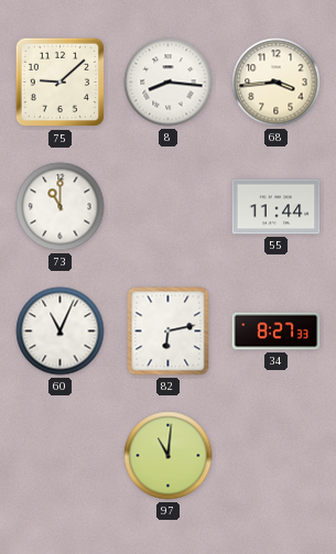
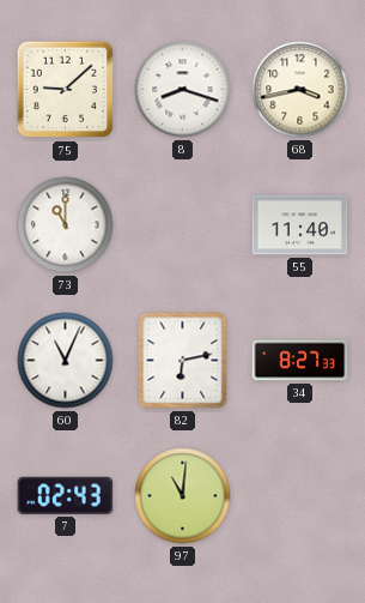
8: 8:16 -> 8:18
68: 3:44 -> 3:43
55: 11:44 -> 11:40
7: none -> 02:43
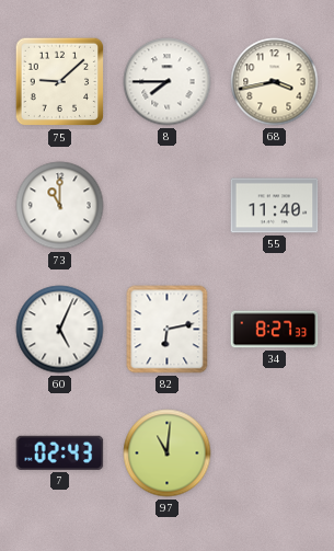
8: 8:18 -> 7:45
60: 11:04 -> 5:04
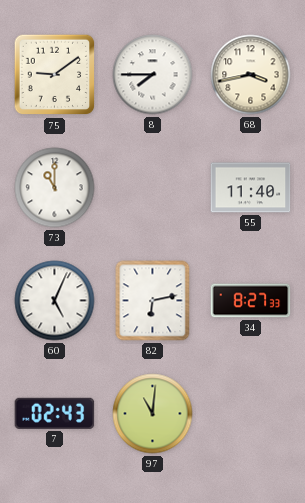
75: 9:08 -> 9:09
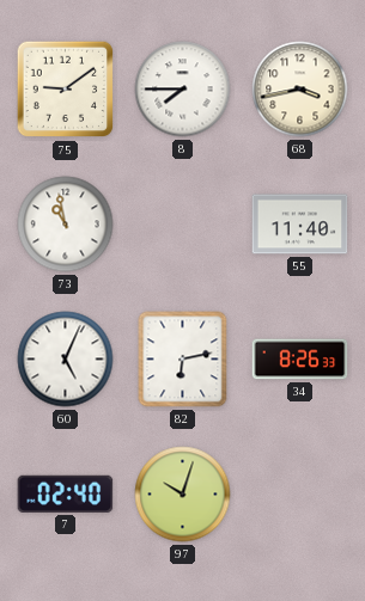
73: 11:00 -> 10:58
34: 8:27 -> 8:26
7: 02:43 -> 02:40
97: 11:01 -> 10:03
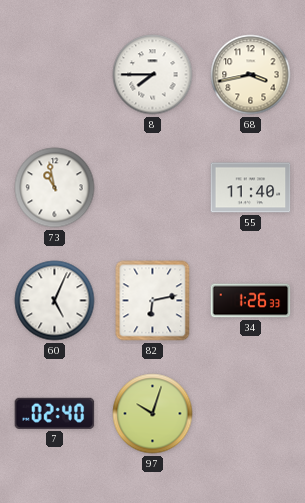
75: 9:09 -> none
34: 8:26 -> 1:26
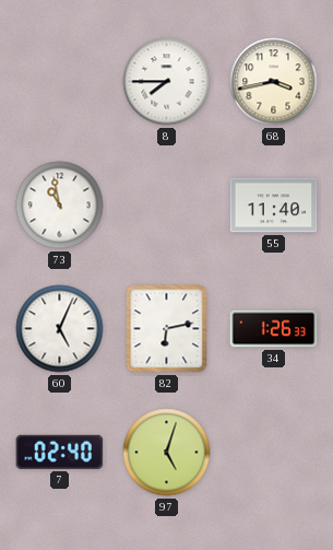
97: 10:03 -> 5:03
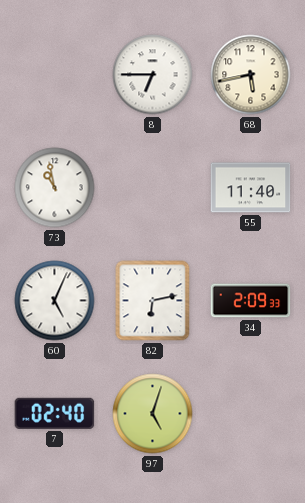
8: 7:45 -> 6:45
68: 3:43 -> 5:43
34: 1:26 -> 2:09
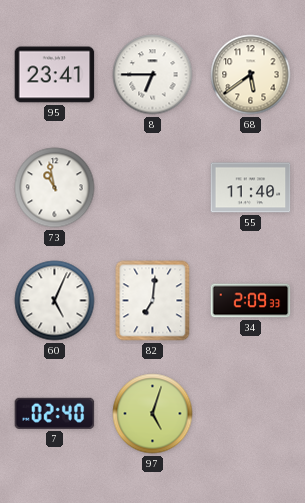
95: none -> 23:41
68: 5:43 -> 5:39
82: 6:13 -> 7:01
